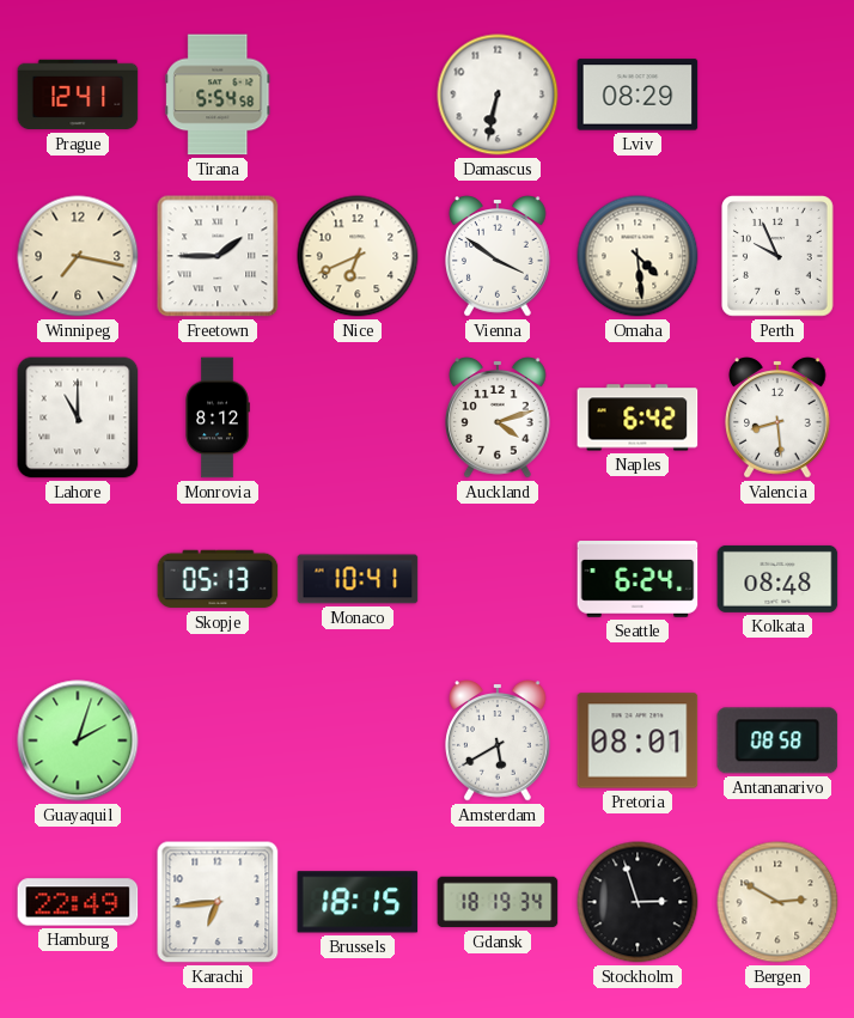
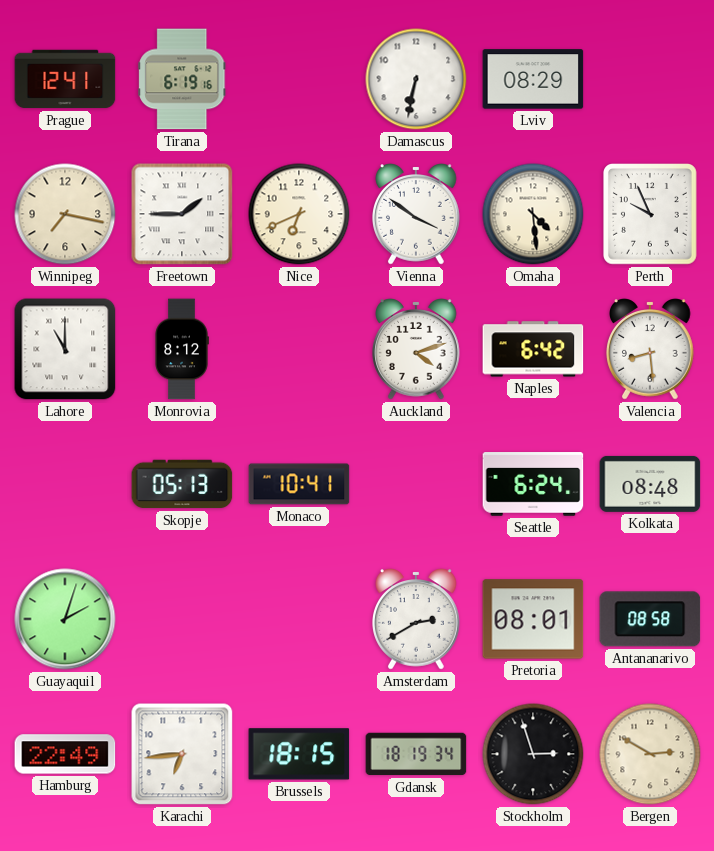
Tirana: 5:54 -> 6:19
Amsterdam: 5:40 -> 2:40
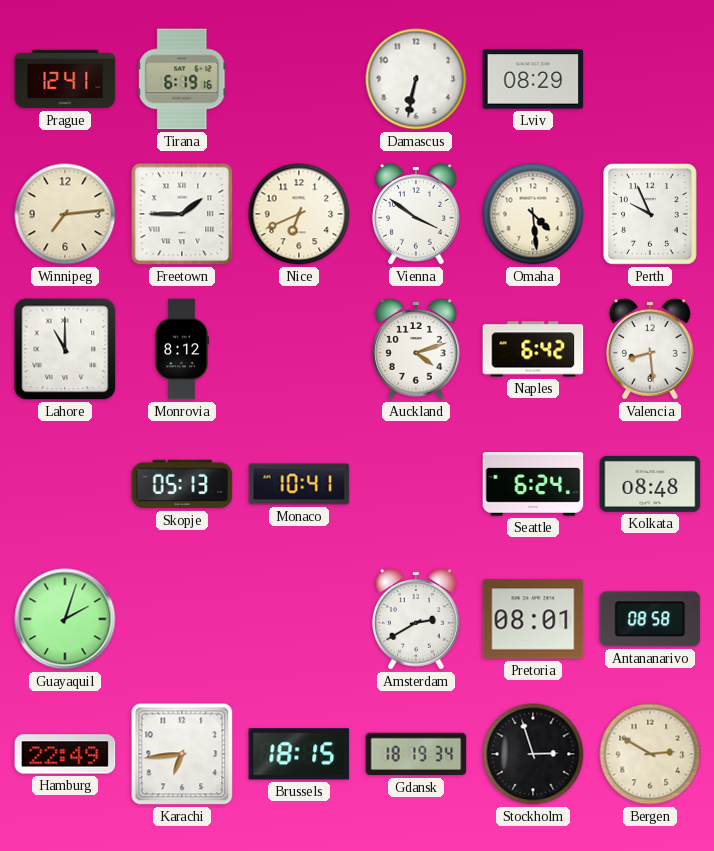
Winnipeg: 7:17 -> 7:14
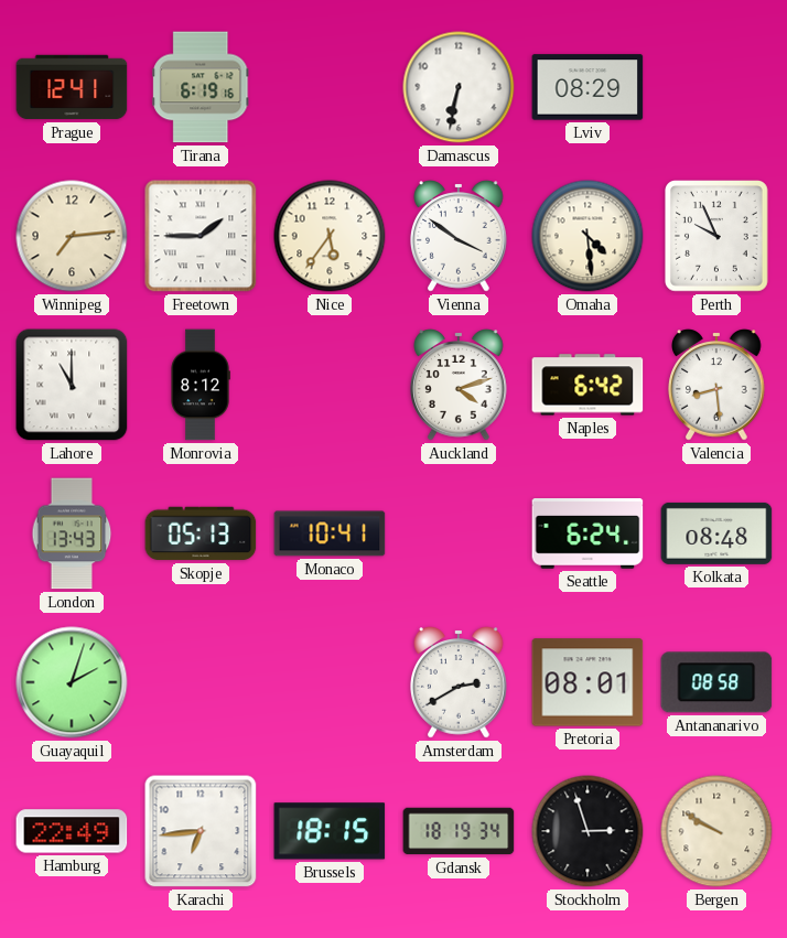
Nice: 6:41 -> 5:36
London: none -> 13:43
Bergen: 2:50 -> 9:50
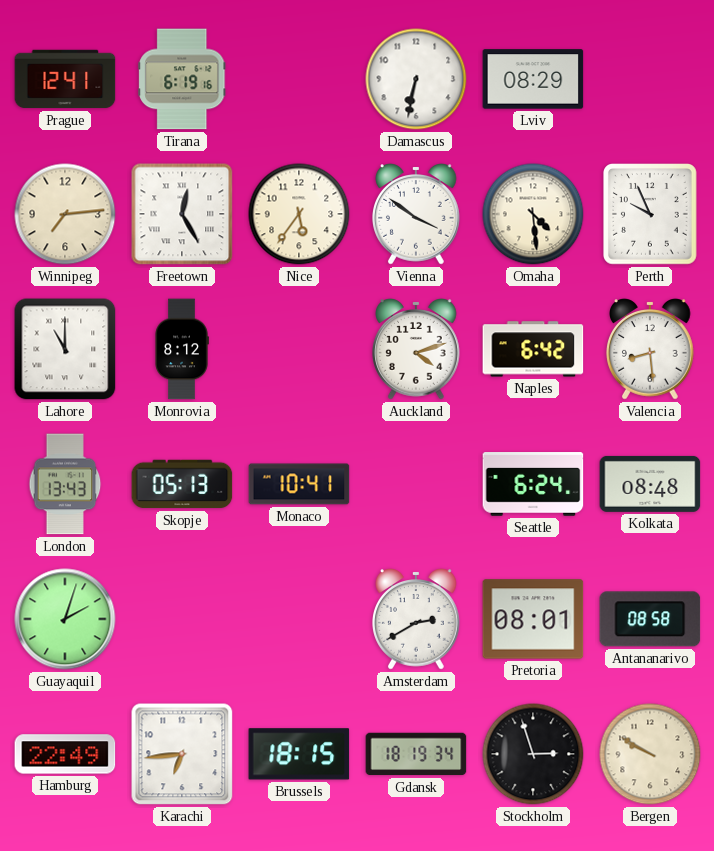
Freetown: 1:45 -> 12:25
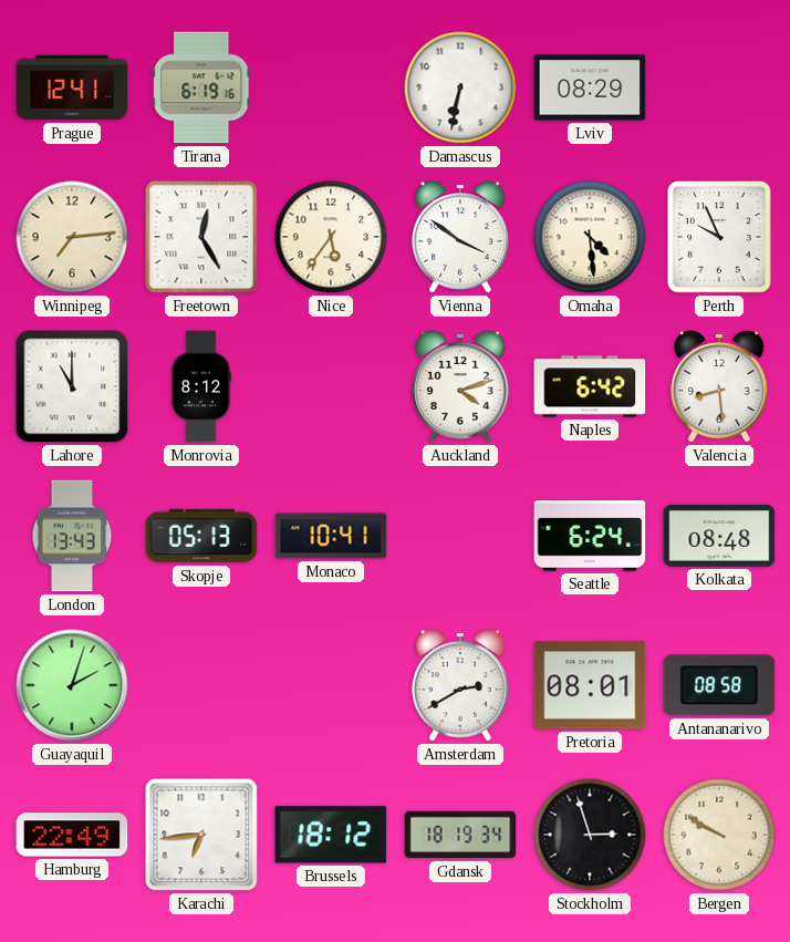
Brussels: 18:15 -> 18:12
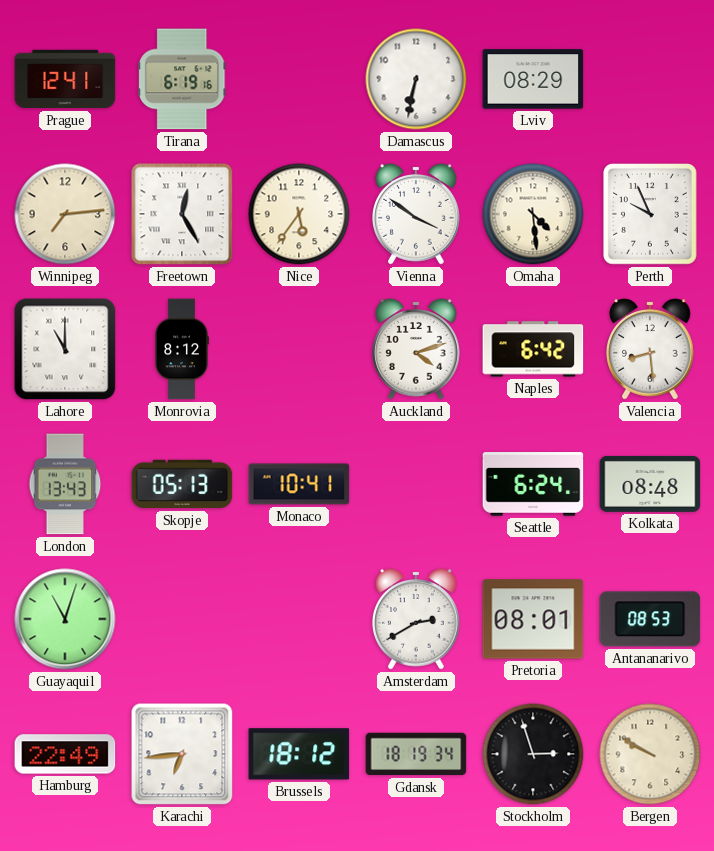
Guayaquil: 2:03 -> 11:03
Antananarivo: 08:58 -> 08:53
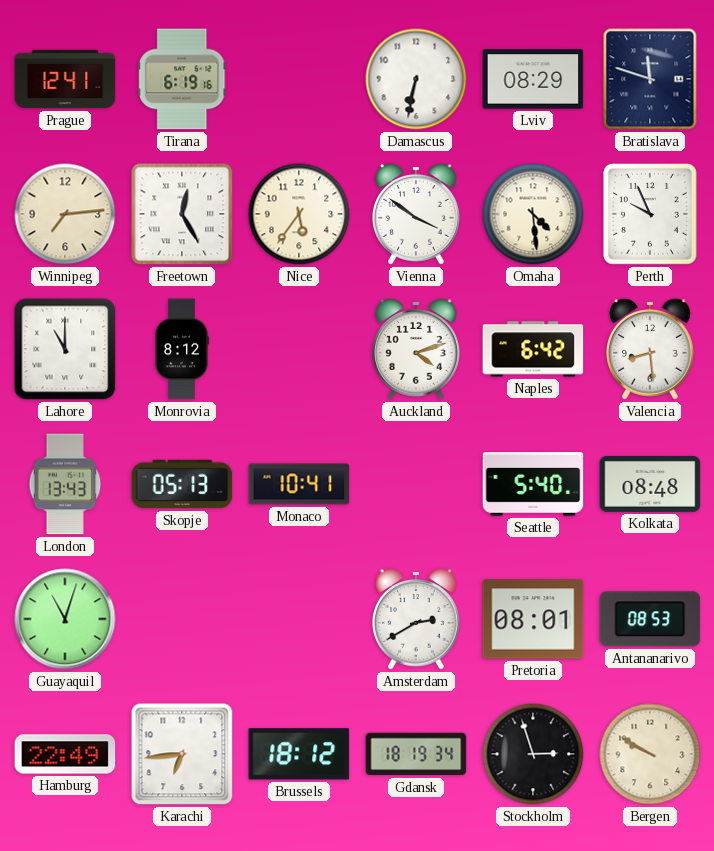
Bratislava: none -> 11:48
Seattle: 6:24 -> 5:40
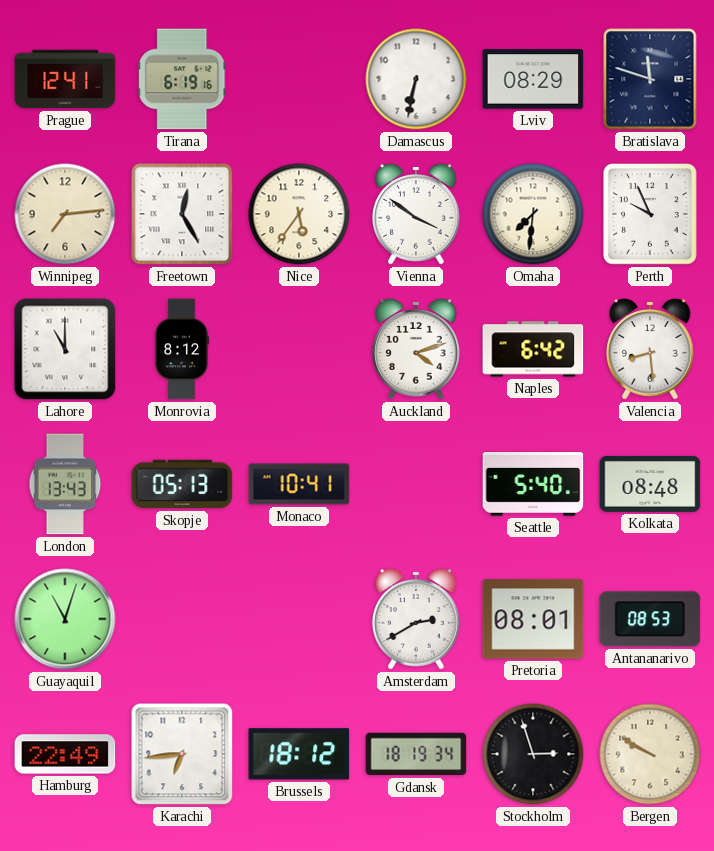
Omaha: 4:29 -> 7:31
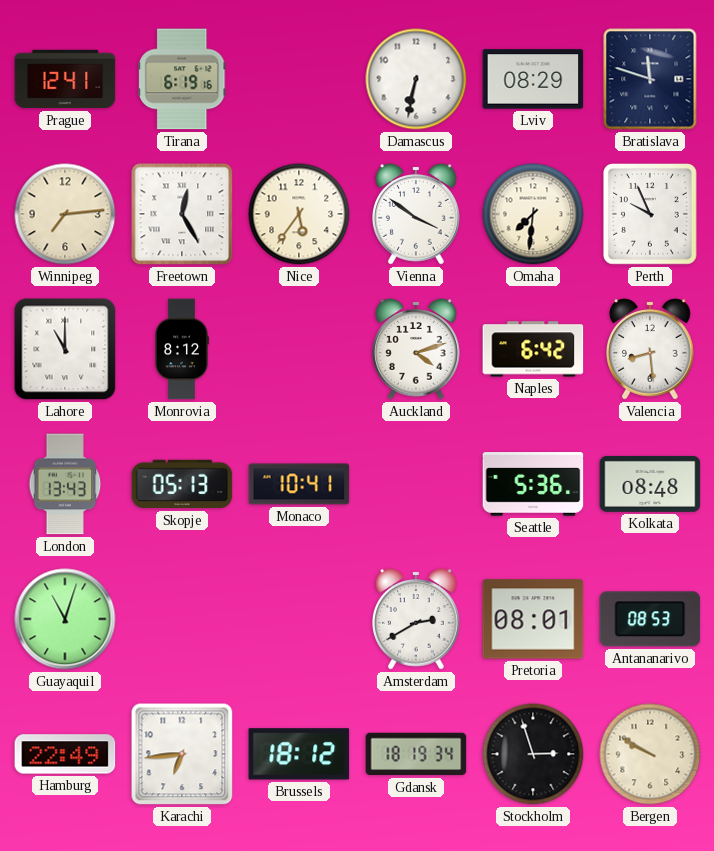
Seattle: 5:40 -> 5:36
